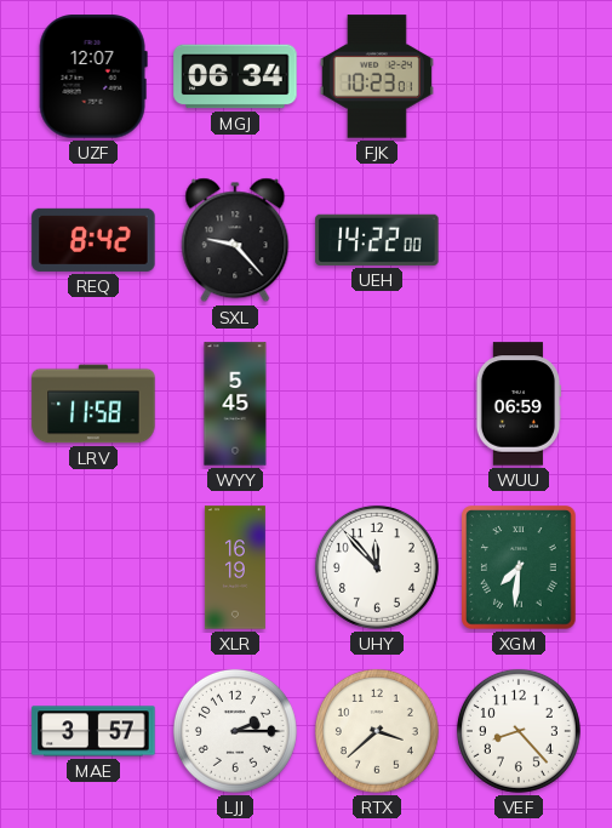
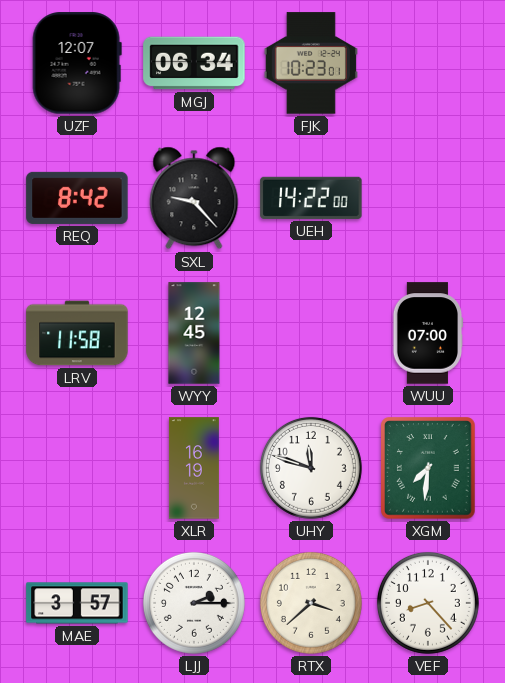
WYY: 5:45 -> 12:45
WUU: 06:59 -> 07:00
UHY: 11:53 -> 11:48
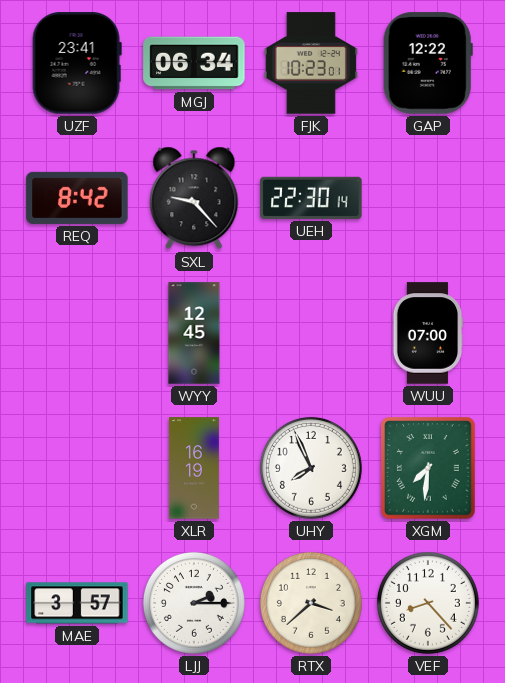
UZF: 12:07 -> 23:41
GAP: none -> 12:22
UEH: 14:22 -> 22:30
LRV: 11:58 -> none
UHY: 11:48 -> 7:56
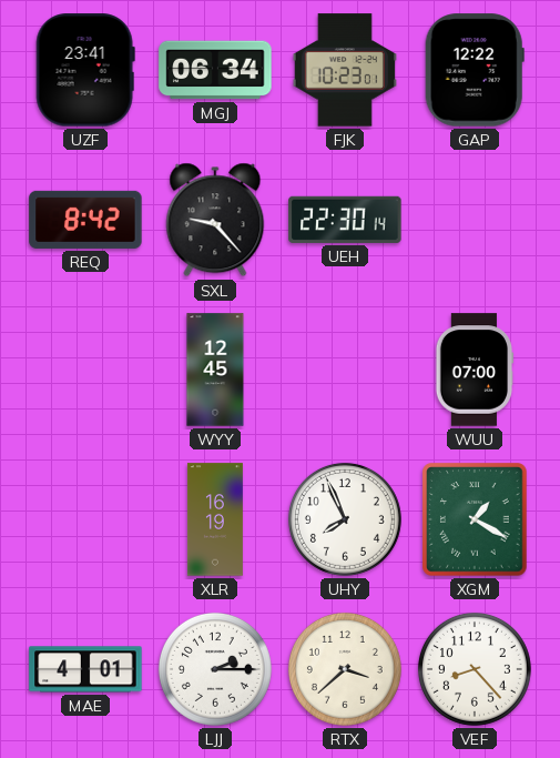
XGM: 7:31 -> 1:20
MAE: 3:57 -> 4:01
